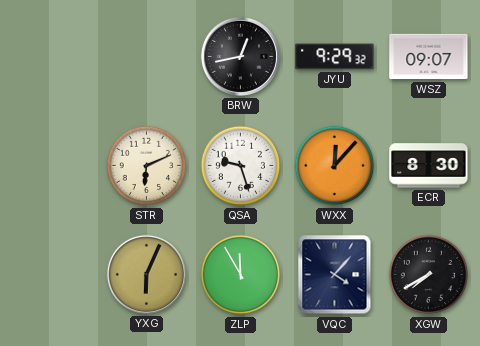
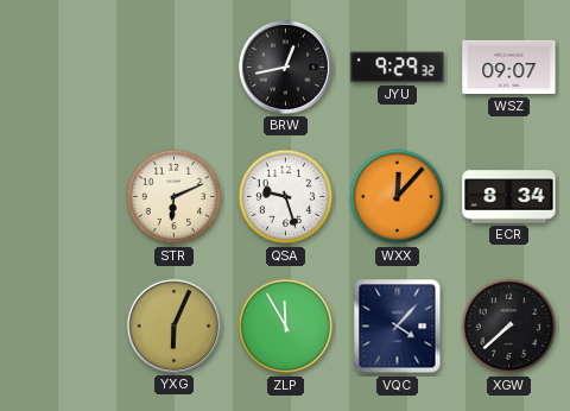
ECR: 8:30 -> 8:34
XGW: 7:40 -> 7:38
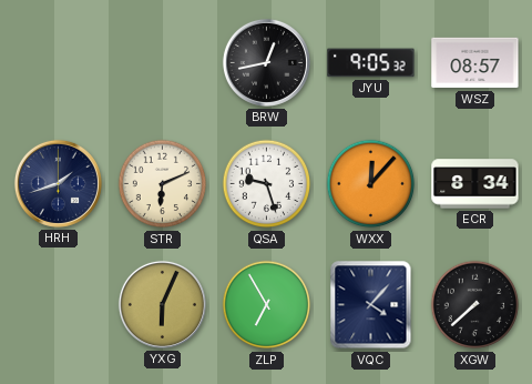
JYU: 9:29 -> 9:05
WSZ: 09:07 -> 08:57
HRH: none -> 1:42
ZLP: 11:55 -> 6:55
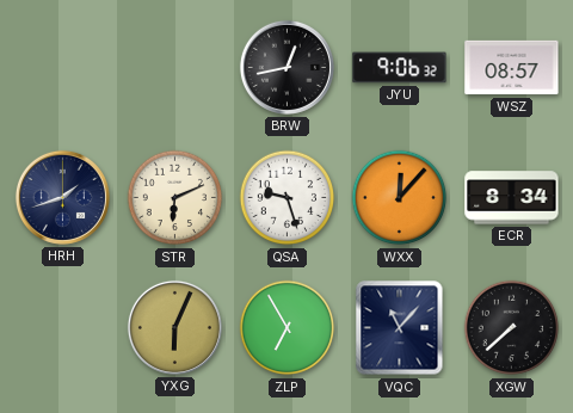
JYU: 9:05 -> 9:06
VQC: 4:07 -> 11:07
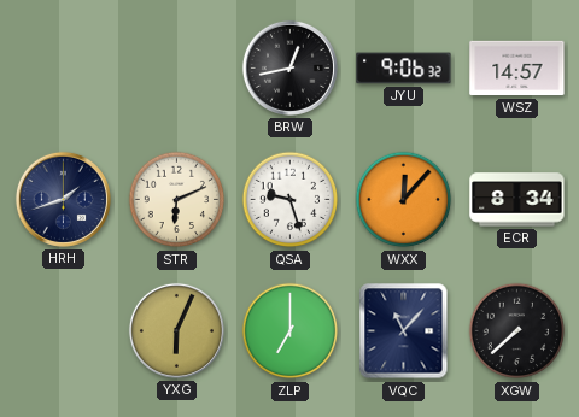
WSZ: 08:57 -> 14:57
ZLP: 6:55 -> 7:00
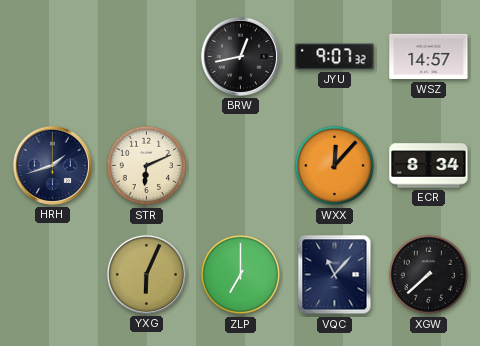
JYU: 9:06 -> 9:07
QSA: 9:27 -> none
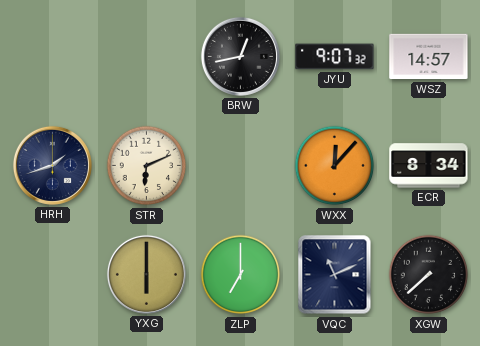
YXG: 6:04 -> 6:00
VQC: 11:07 -> 11:11
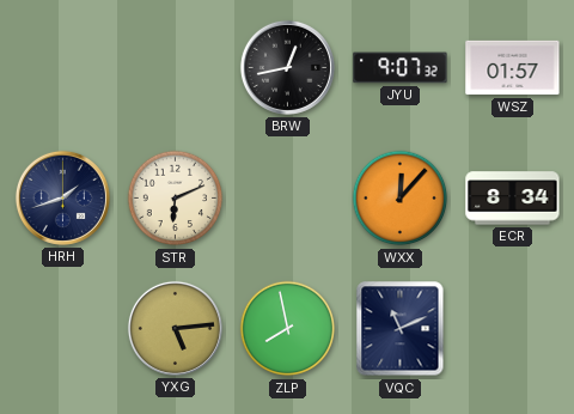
WSZ: 14:57 -> 01:57
YXG: 6:00 -> 5:14
ZLP: 7:00 -> 7:58
XGW: 7:38 -> none
